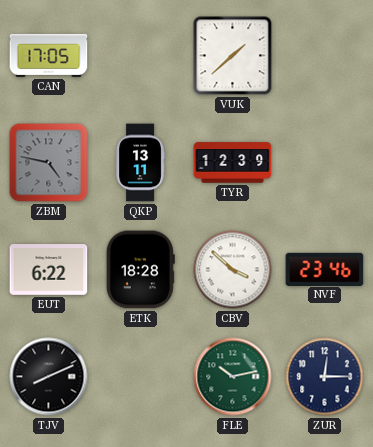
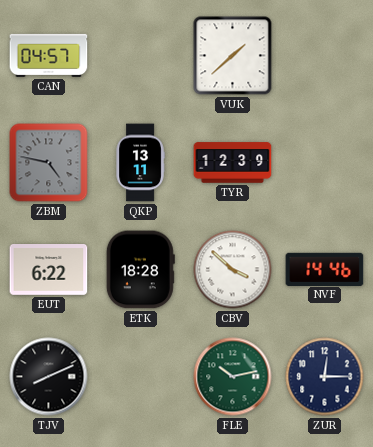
CAN: 17:05 -> 04:57
NVF: 23:46 -> 14:46
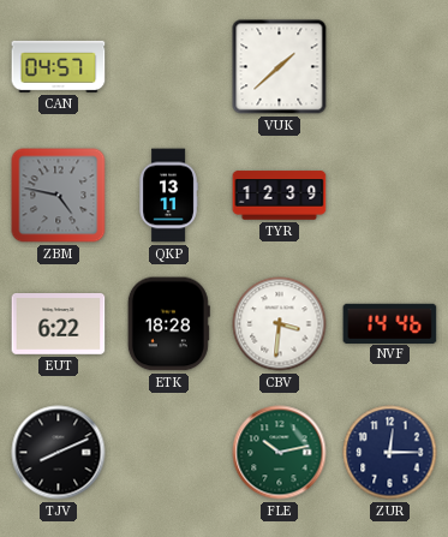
CBV: 3:52 -> 3:31
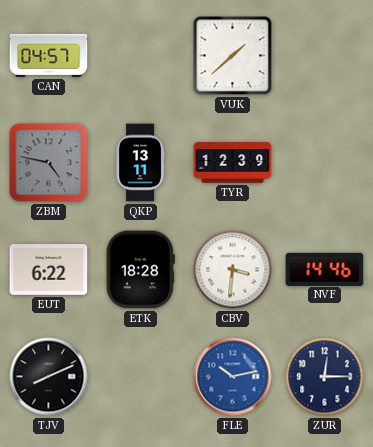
FLE dial: green -> blue
